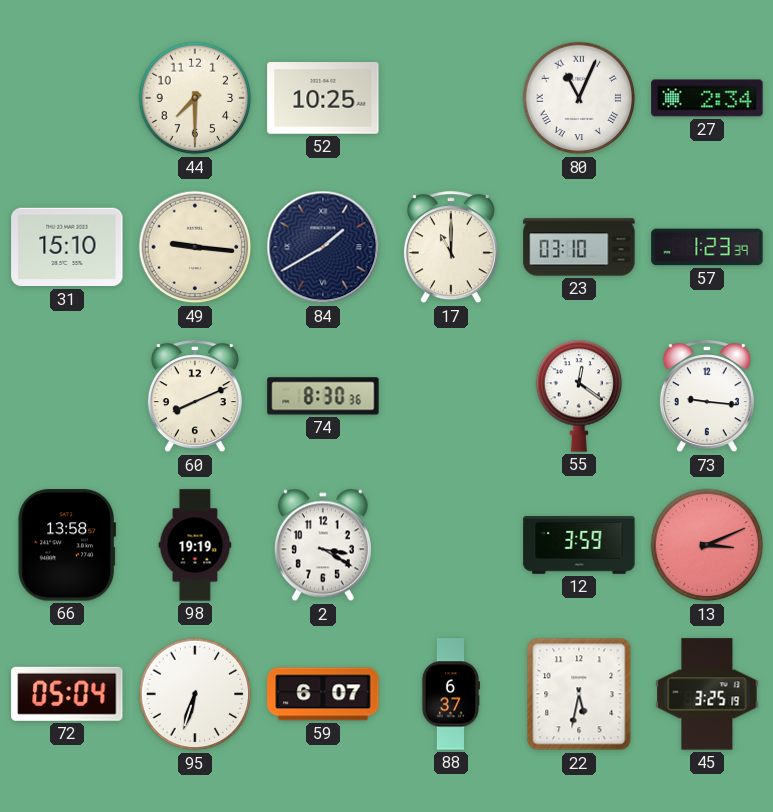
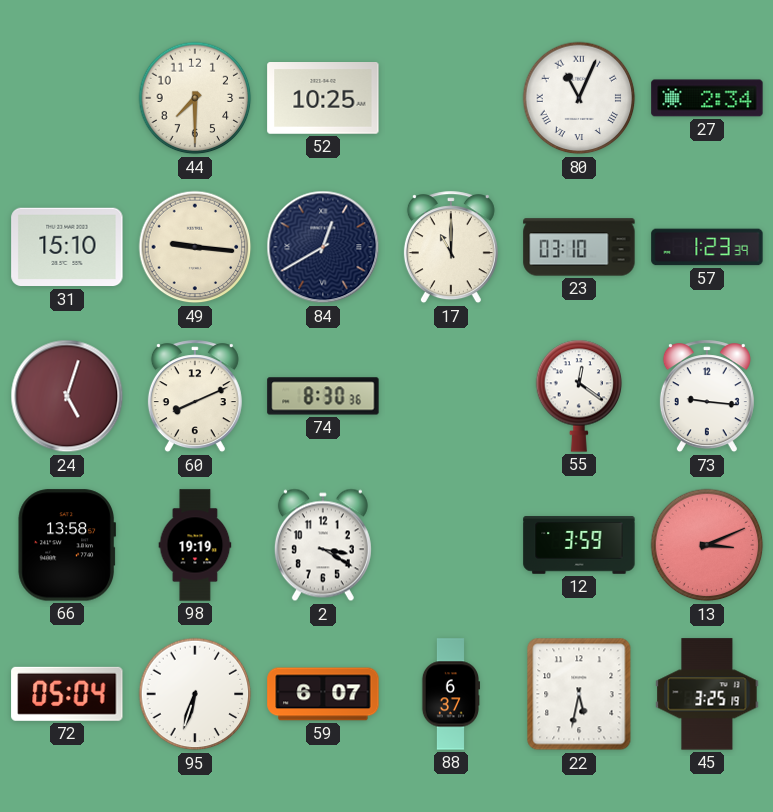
84: 1:40 -> 12:40
24: none -> 5:03
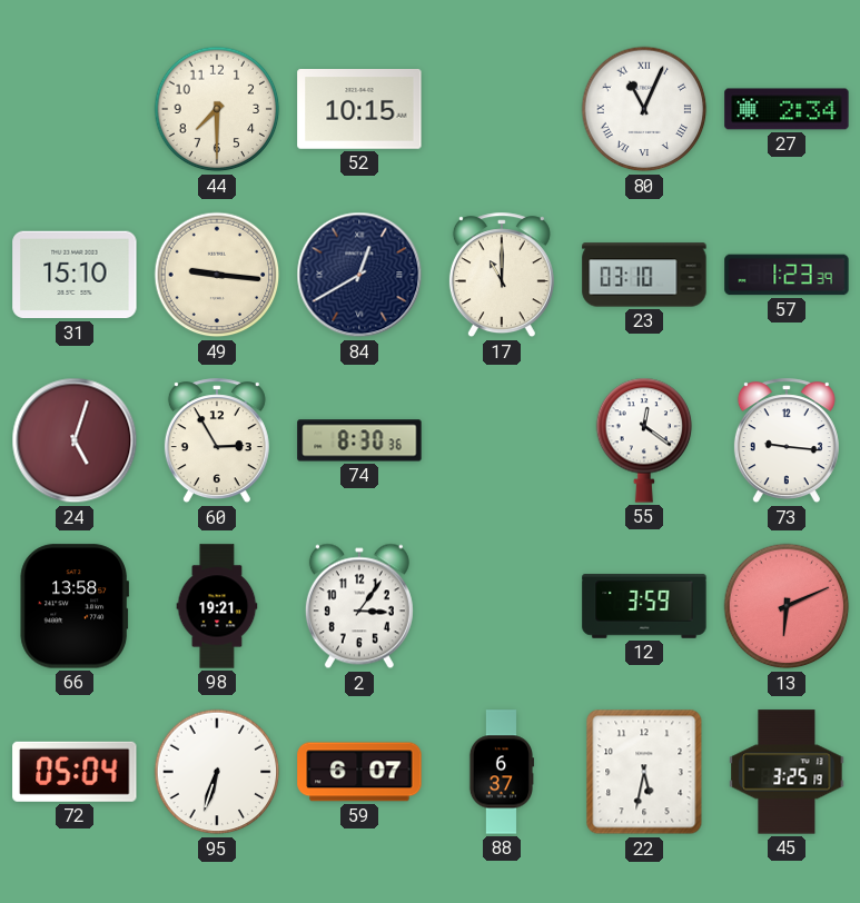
52: 10:25 -> 10:15
60: 8:11 -> 2:55
98: 19:19 -> 19:21
2: 3:20 -> 3:06
13: 3:11 -> 6:11
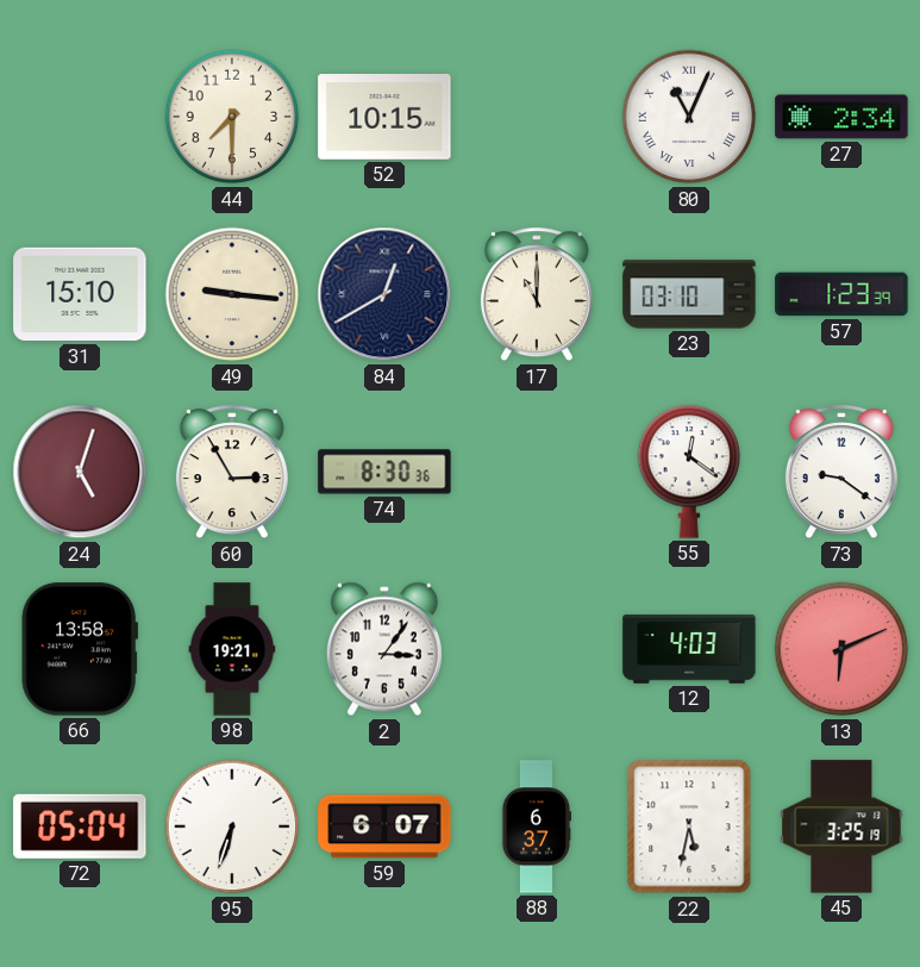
73: 9:16 -> 9:21
12: 3:59 -> 4:03
